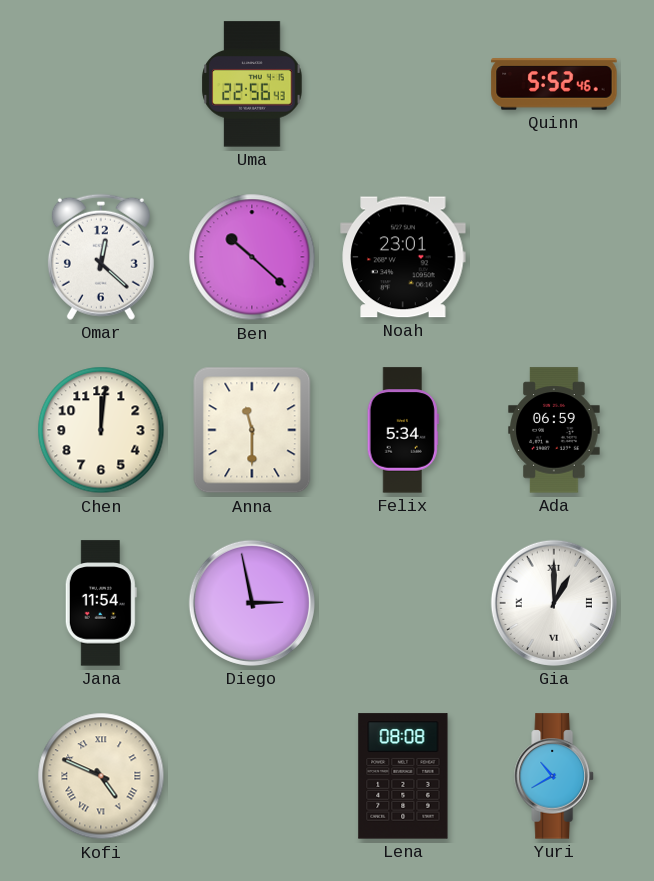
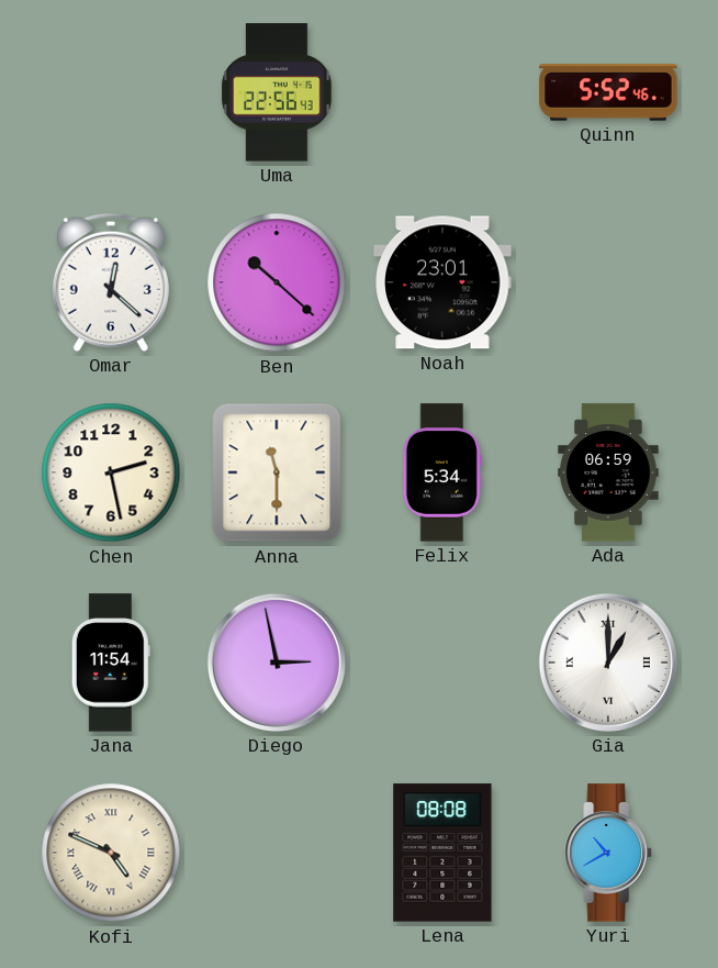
Chen: 12:01 -> 2:28
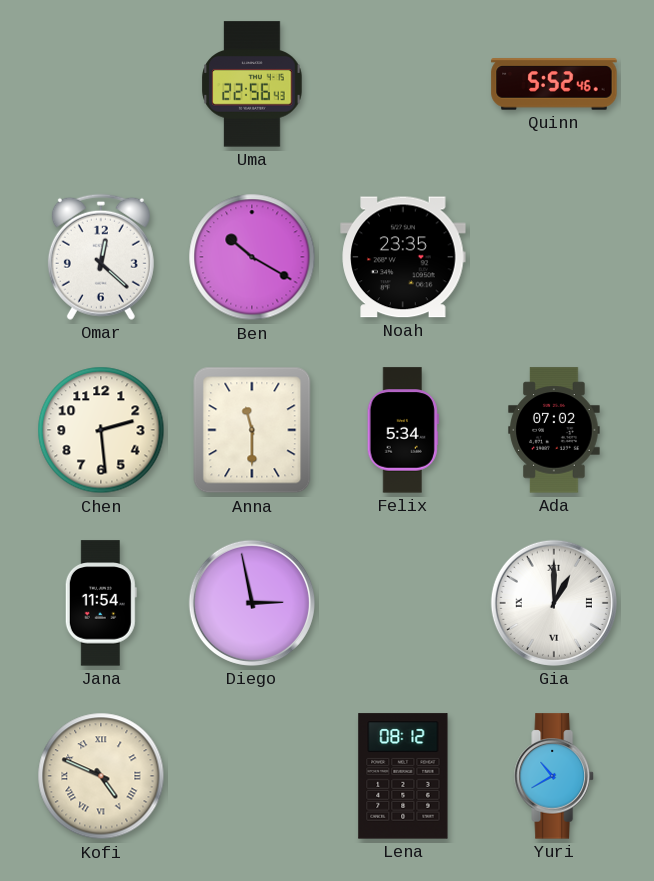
Ben: 10:22 -> 10:20
Noah: 23:01 -> 23:35
Chen: 2:28 -> 2:29
Ada: 06:59 -> 07:02
Lena: 08:08 -> 08:12
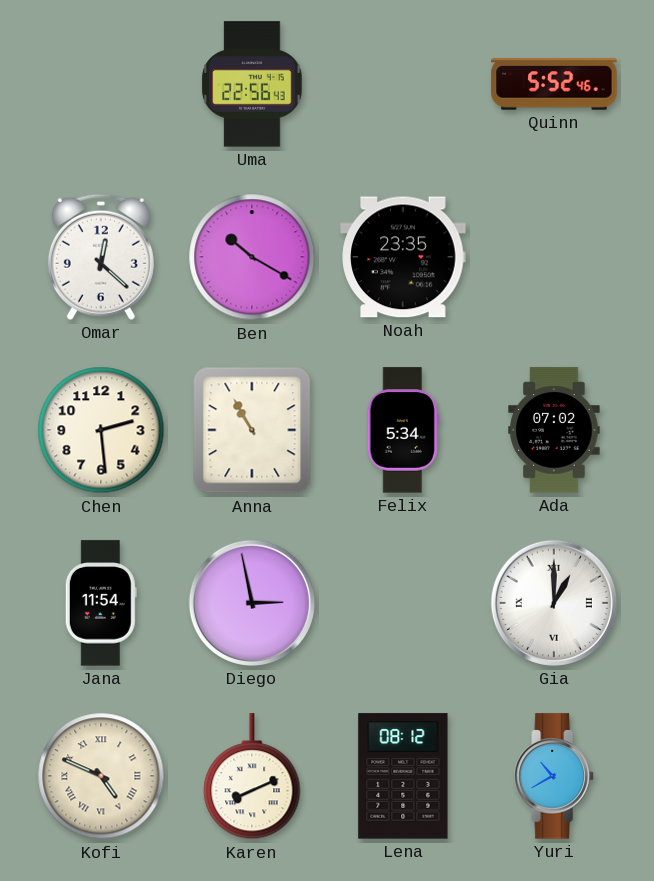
Anna: 11:30 -> 10:55
Karen: none -> 8:11
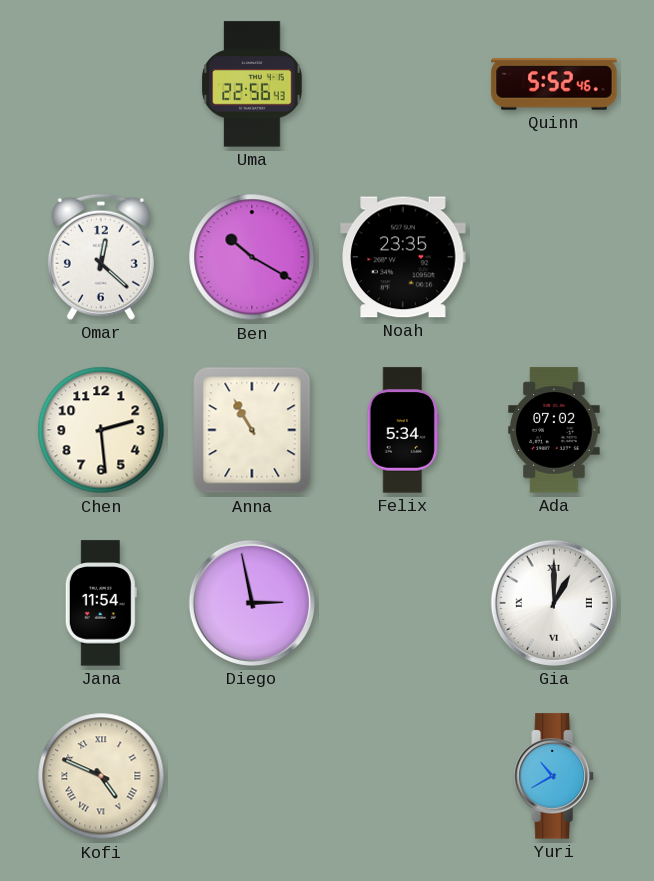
Karen: 8:11 -> none
Lena: 08:12 -> none
